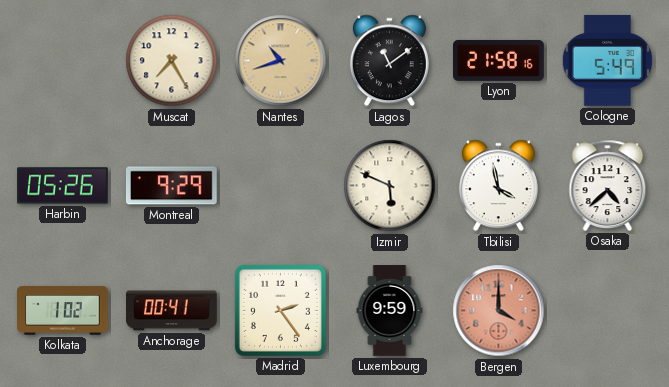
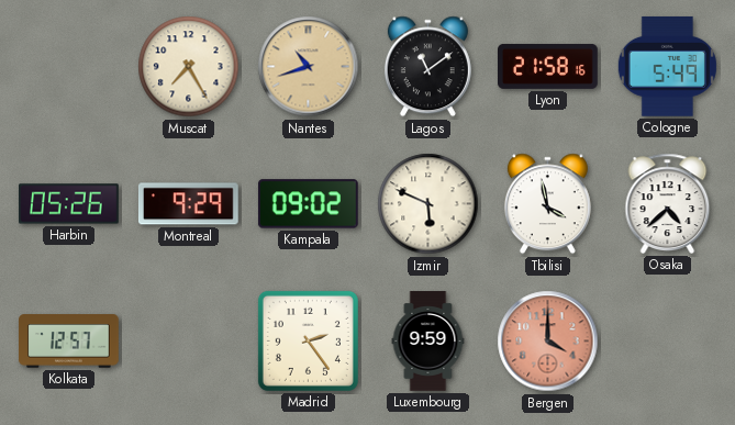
Kampala: none -> 09:02
Kolkata: 1:02 -> 12:57
Anchorage: 00:41 -> none
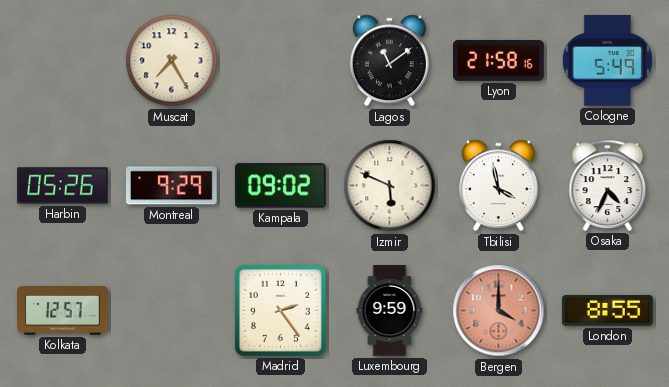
Nantes: 10:42 -> none
Osaka: 4:38 -> 4:34
London: none -> 8:55
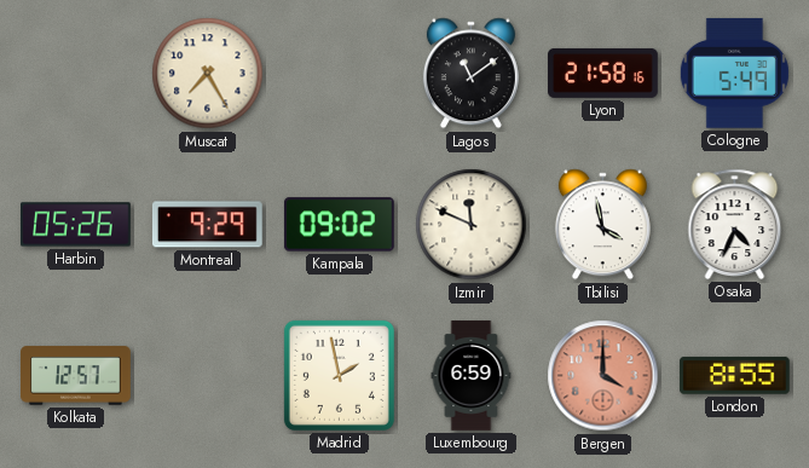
Izmir: 5:49 -> 11:49
Madrid: 2:24 -> 1:58
Luxembourg: 9:59 -> 6:59
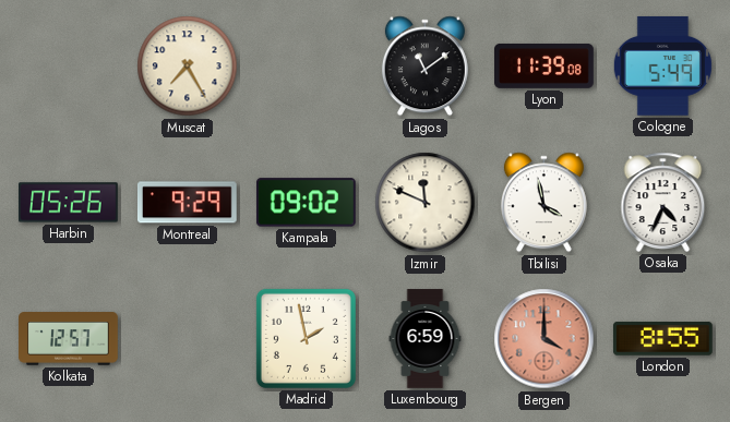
Lyon: 21:58 -> 11:39
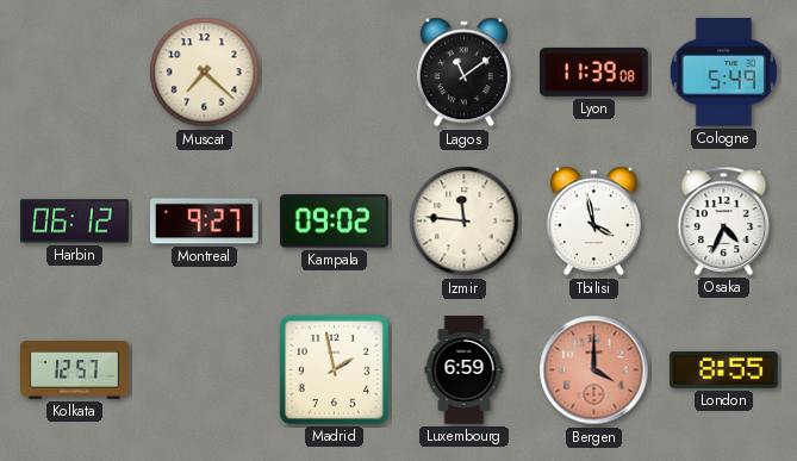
Muscat: 7:25 -> 7:22
Harbin: 05:26 -> 06:12
Montreal: 9:29 -> 9:27
Izmir: 11:49 -> 11:46
